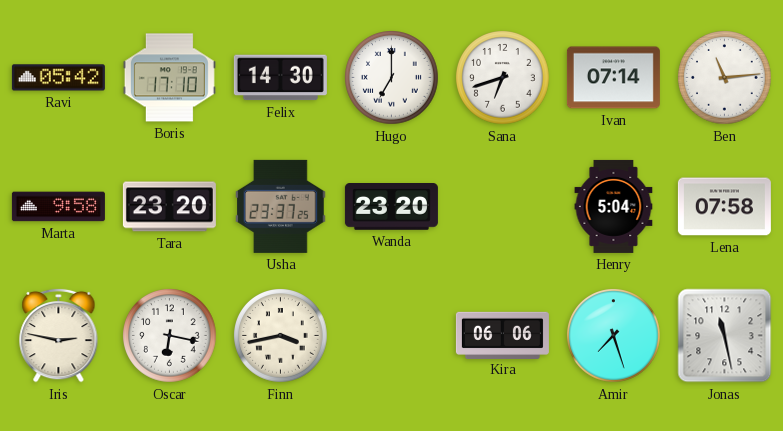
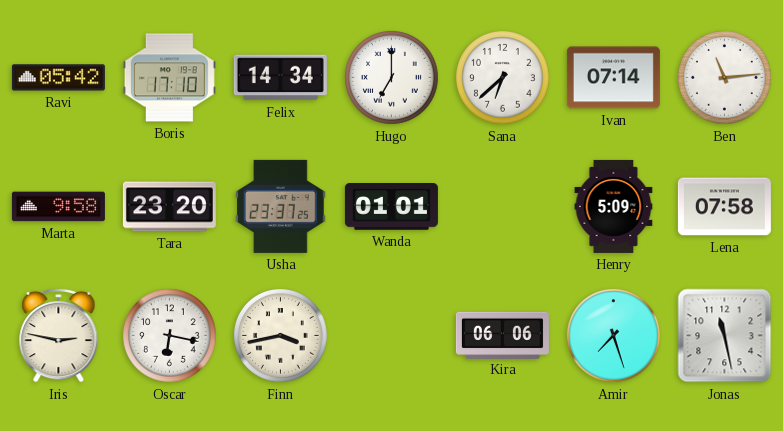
Felix: 14:30 -> 14:34
Sana: 6:42 -> 6:38
Wanda: 23:20 -> 01:01
Henry: 5:04 -> 5:09
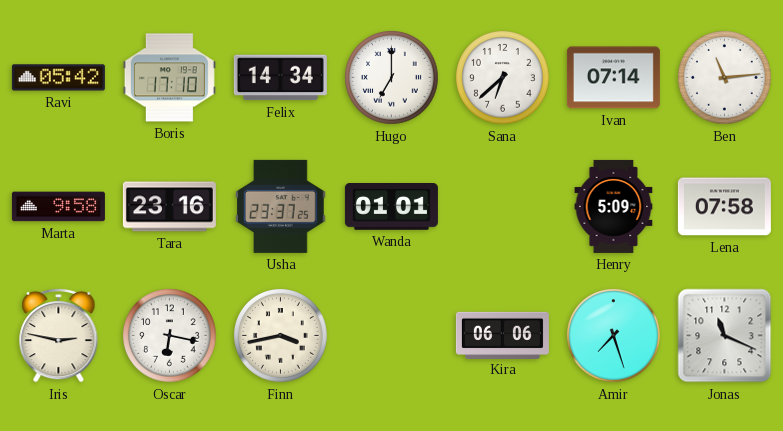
Tara: 23:20 -> 23:16
Jonas: 11:28 -> 11:19
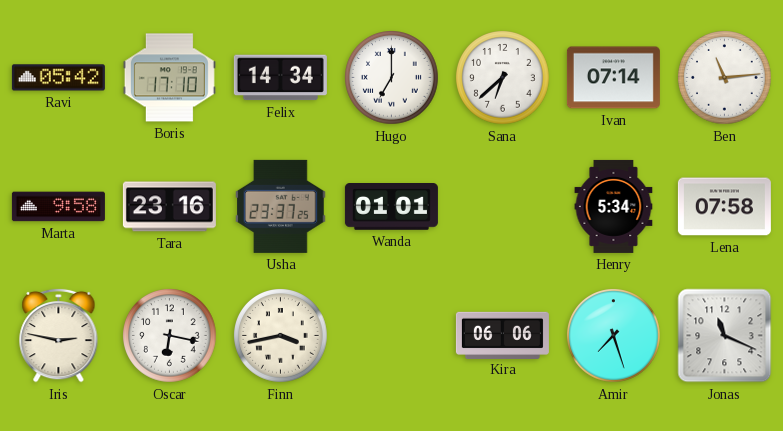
Henry: 5:09 -> 5:34
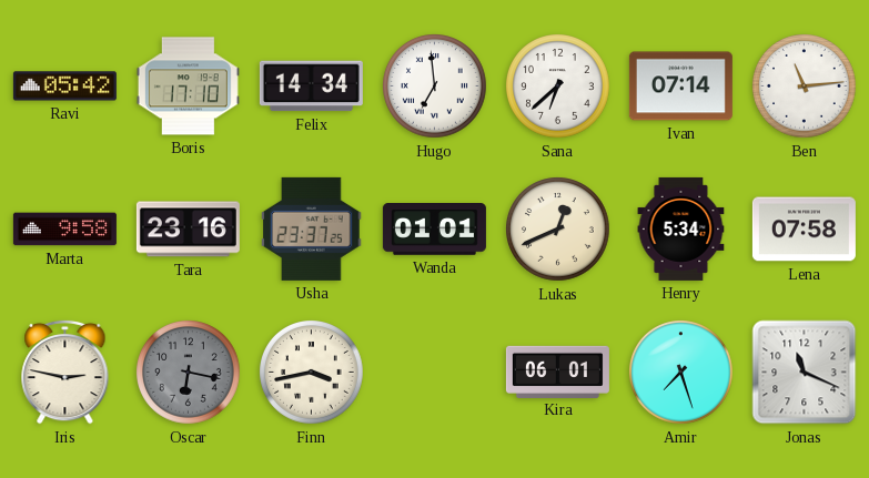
Hugo: 7:00 -> 6:59
Lukas: none -> 12:41
Oscar dial: white -> grey
Kira: 06:06 -> 06:01
